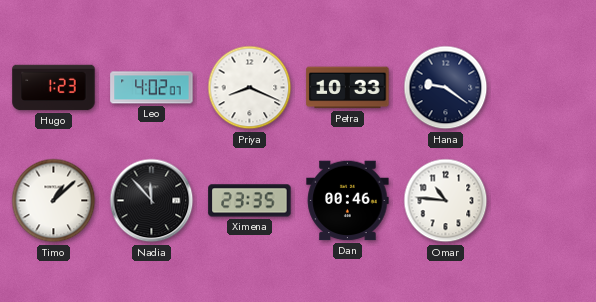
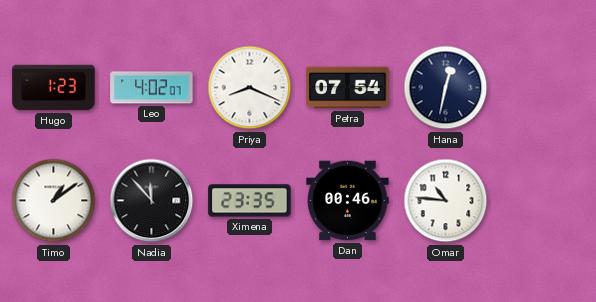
Petra: 10:33 -> 07:54
Hana: 9:21 -> 12:32
Timo: 1:08 -> 1:09
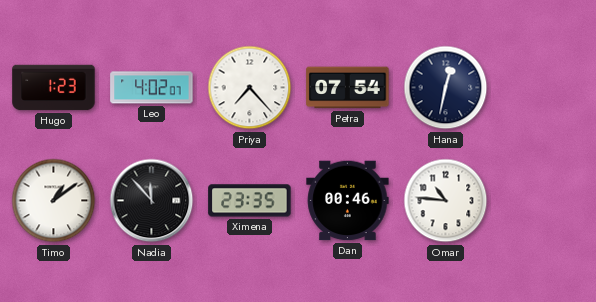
Priya: 8:19 -> 7:23
